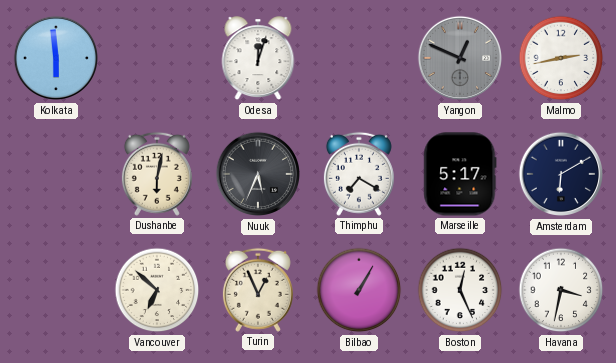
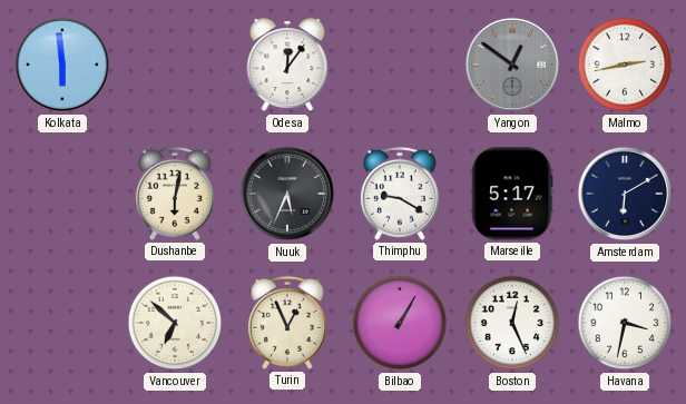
Odesa: 12:03 -> 12:06
Yangon: 12:49 -> 12:51
Thimphu: 7:20 -> 9:20
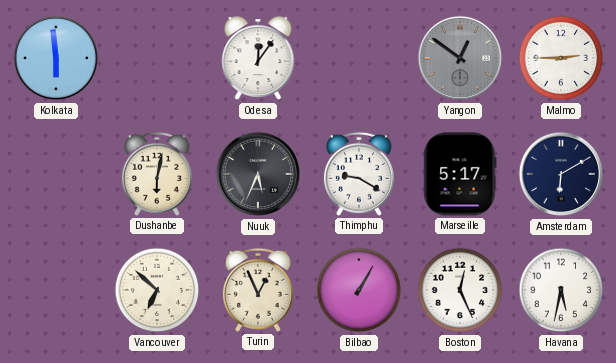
Malmo: 2:43 -> 2:45
Havana: 3:32 -> 5:32
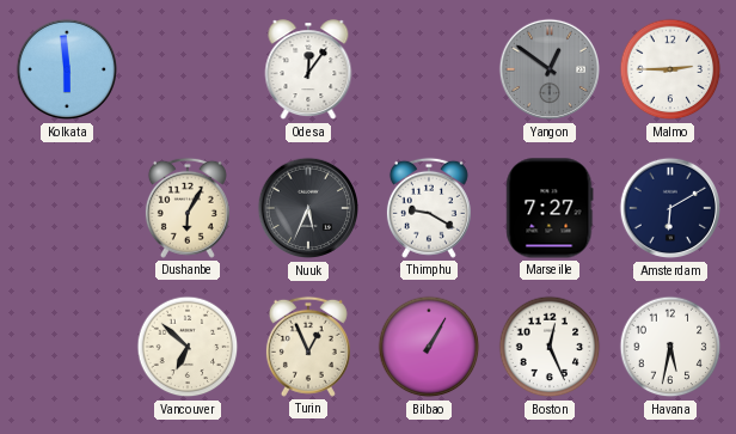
Dushanbe: 6:02 -> 6:05
Marseille: 5:17 -> 7:27
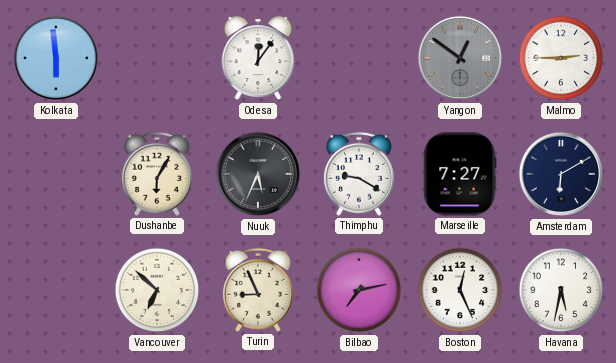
Turin: 12:56 -> 8:56
Bilbao: 1:05 -> 7:13
